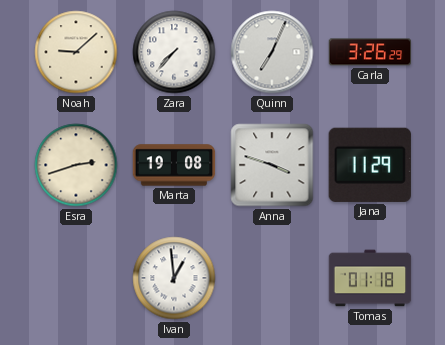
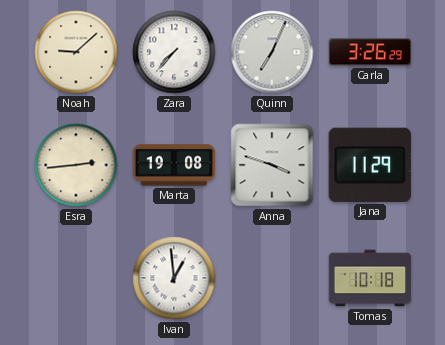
Esra: 2:42 -> 2:44
Tomas: 01:18 -> 10:18
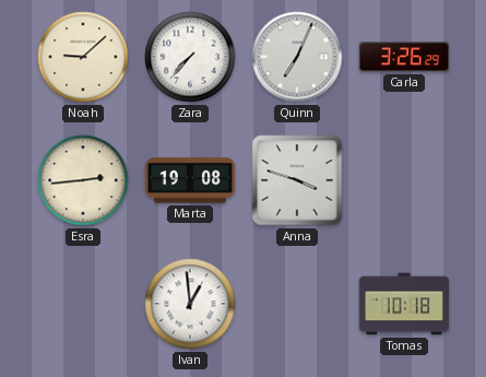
Jana: 11:29 -> none
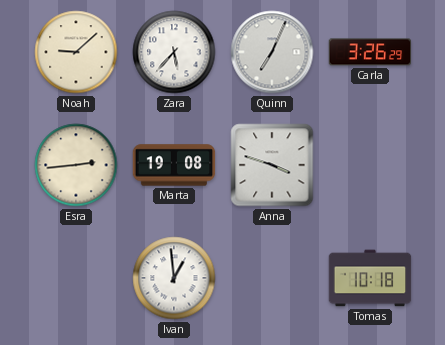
Zara: 7:37 -> 5:37
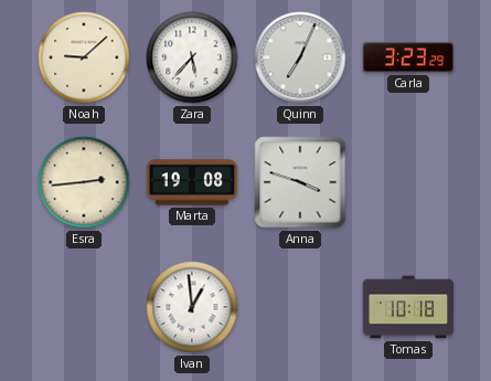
Carla: 3:26 -> 3:23
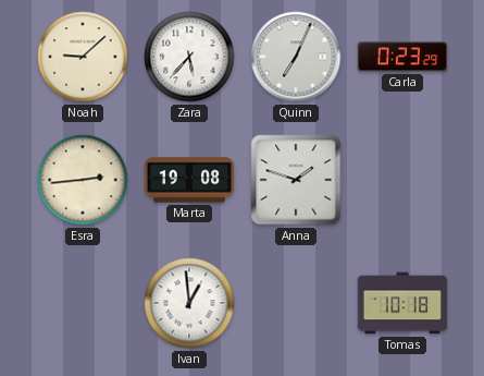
Carla: 3:23 -> 0:23
Anna: 3:48 -> 1:48
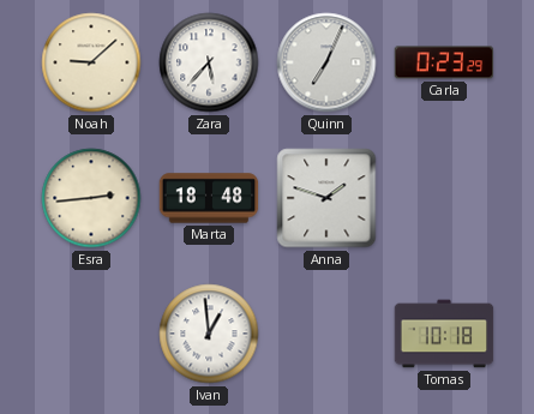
Marta: 19:08 -> 18:48
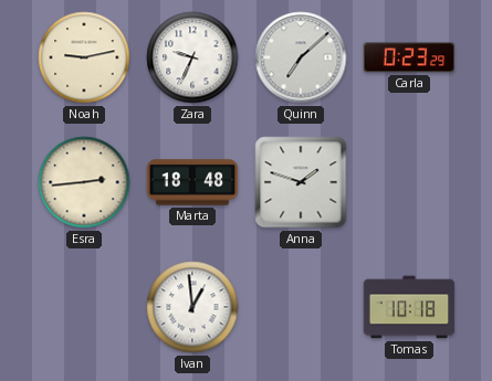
Noah: 9:08 -> 9:13
Zara: 5:37 -> 9:34
Quinn: 7:04 -> 7:08
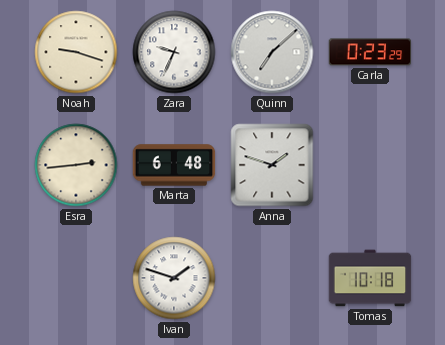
Noah: 9:13 -> 9:18
Marta: 18:48 -> 6:48
Ivan: 12:59 -> 1:48
